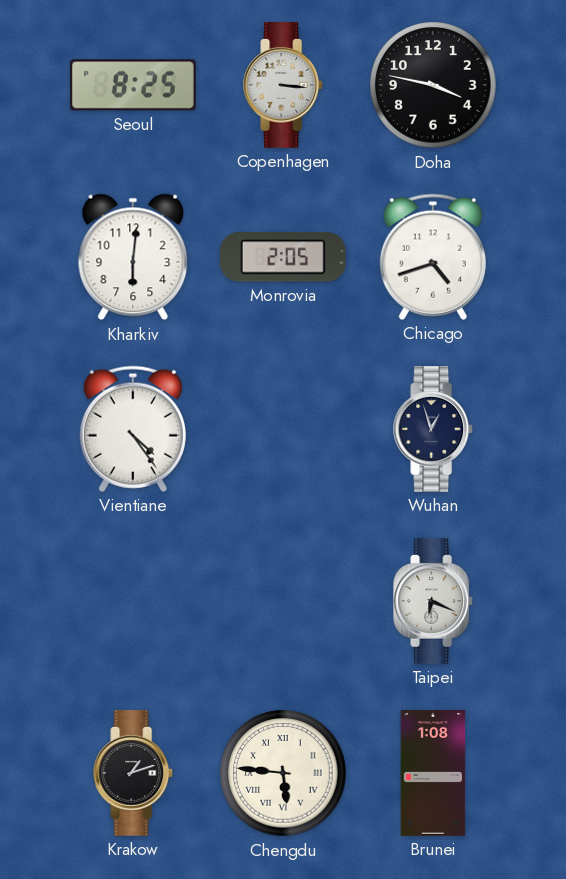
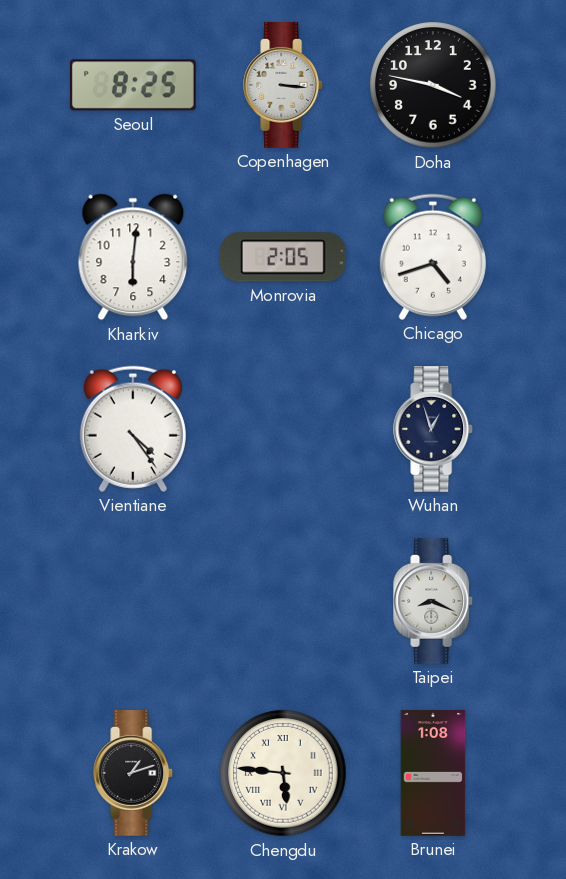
Taipei: 6:19 -> 8:19
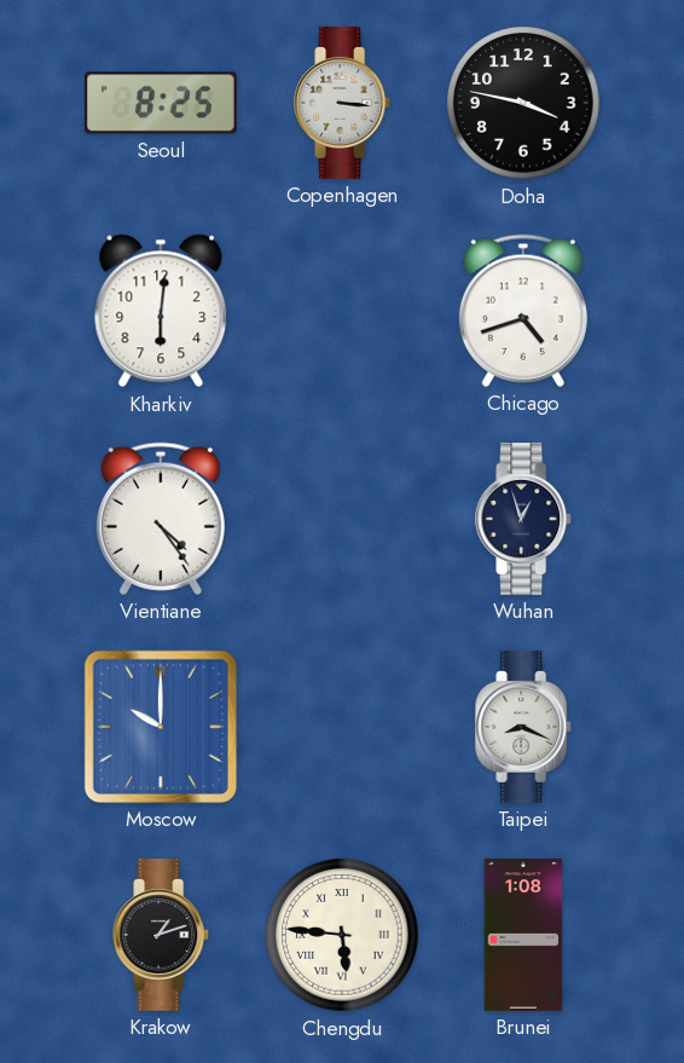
Monrovia: 2:05 -> none
Moscow: none -> 10:00
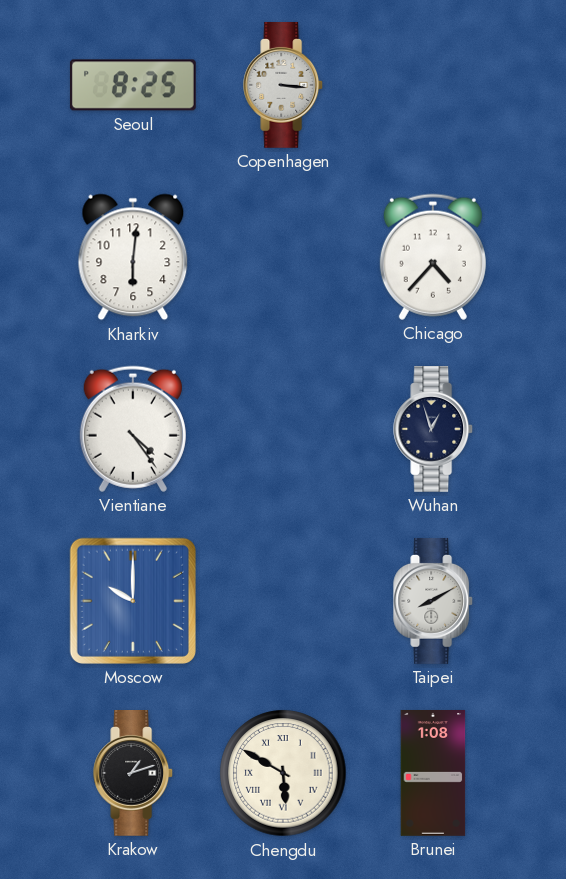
Doha: 3:47 -> none
Chicago: 4:42 -> 4:37
Taipei: 8:19 -> 8:10
Chengdu: 5:46 -> 5:50
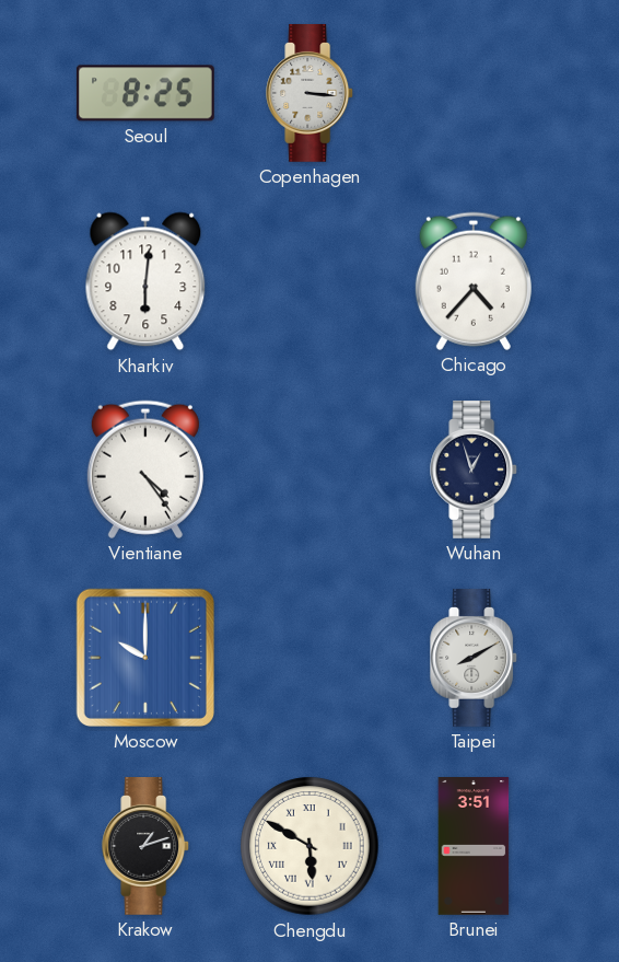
Brunei: 1:08 -> 3:51
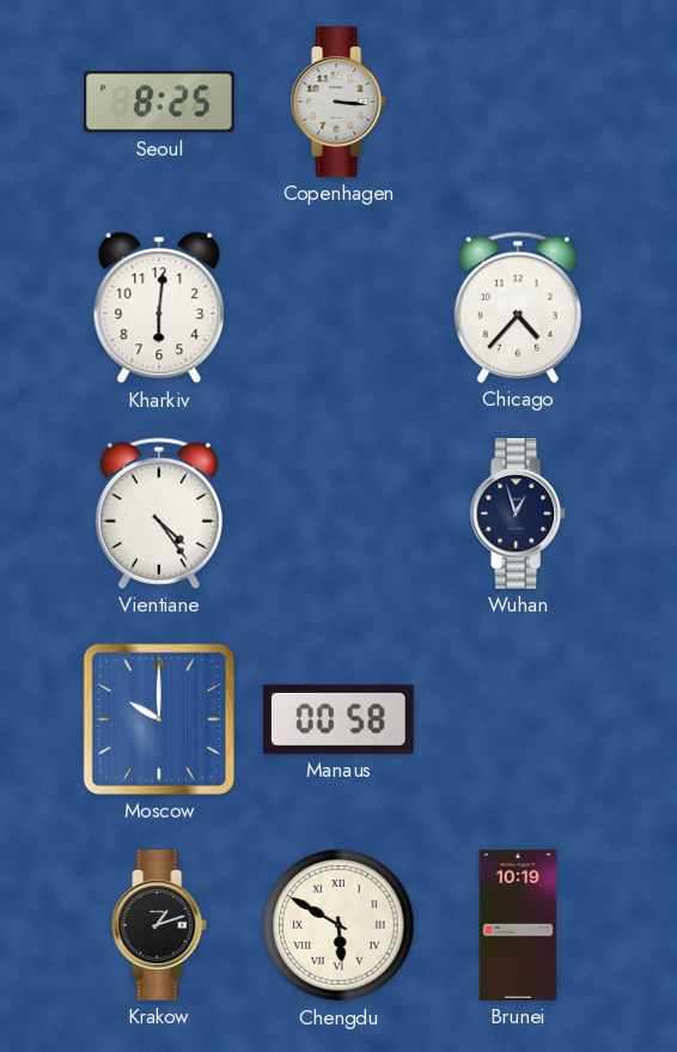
Manaus: none -> 00:58
Taipei: 8:10 -> none
Brunei: 3:51 -> 10:19
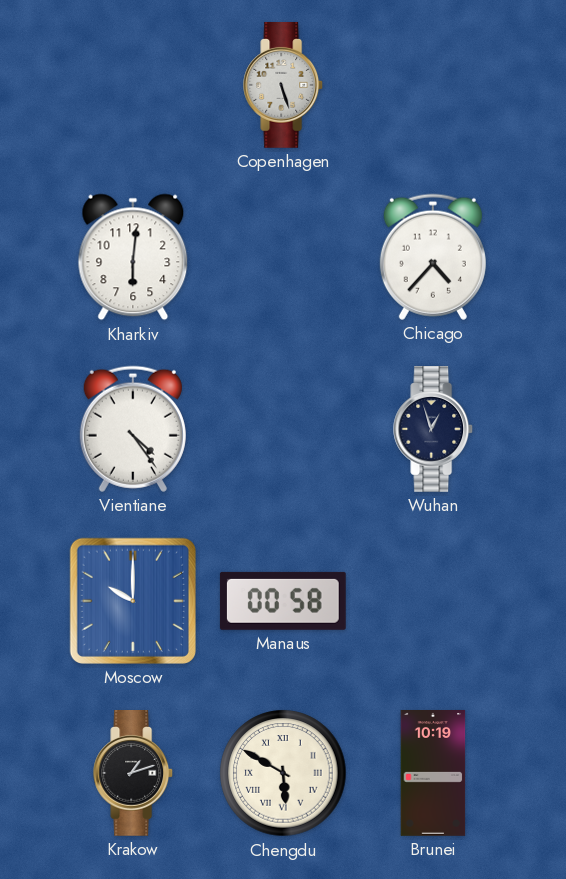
Seoul: 8:25 -> none
Copenhagen: 3:16 -> 5:27
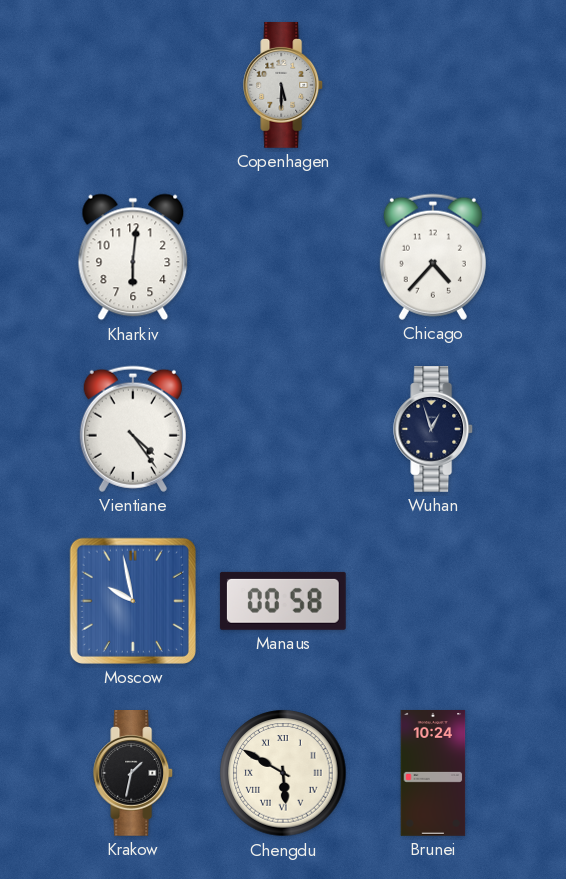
Copenhagen: 5:27 -> 5:30
Moscow: 10:00 -> 9:58
Krakow: 1:12 -> 1:32
Brunei: 10:19 -> 10:24
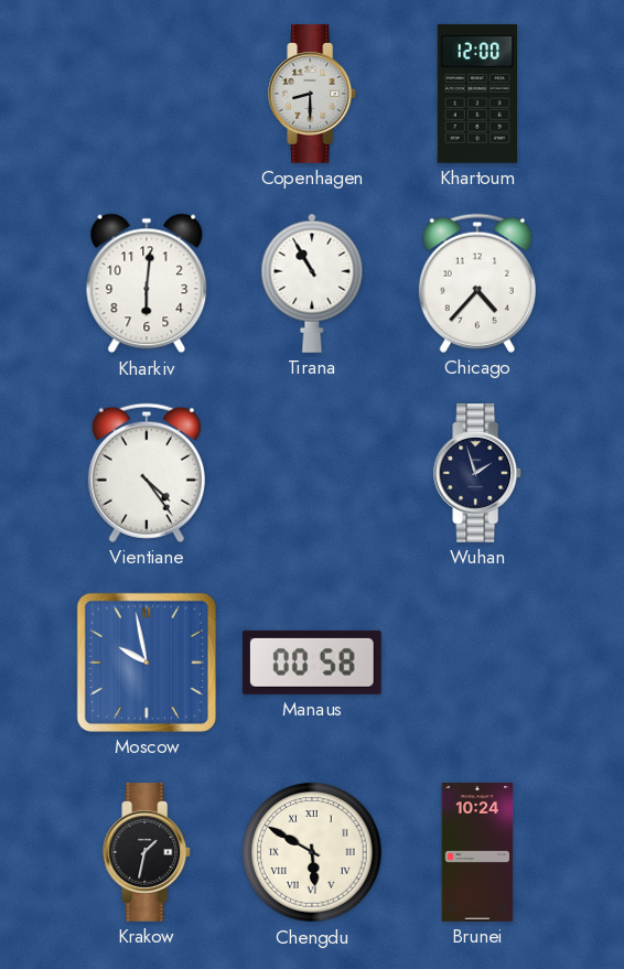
Copenhagen: 5:30 -> 8:30
Khartoum: none -> 12:00
Tirana: none -> 10:55
Wuhan: 12:57 -> 1:57
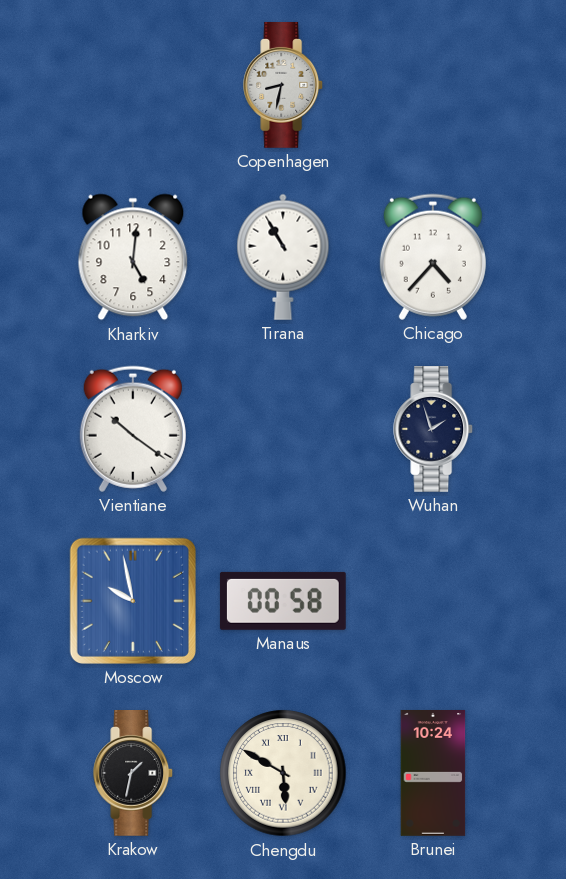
Copenhagen: 8:30 -> 8:32
Khartoum: 12:00 -> none
Kharkiv: 6:01 -> 5:01
Vientiane: 4:24 -> 10:21
